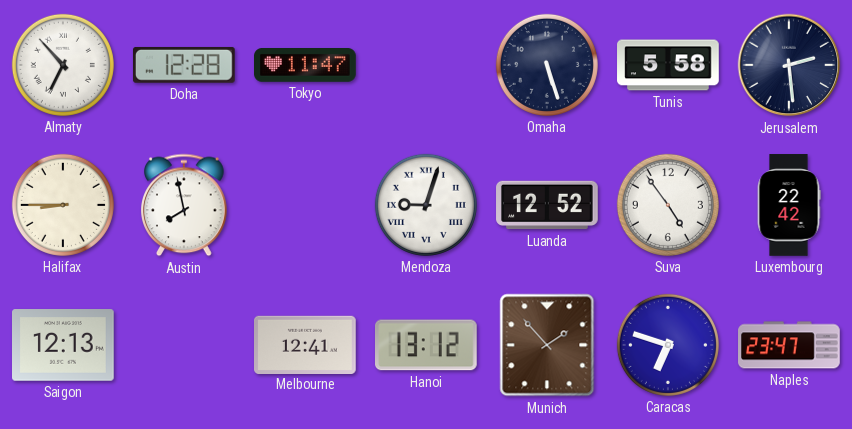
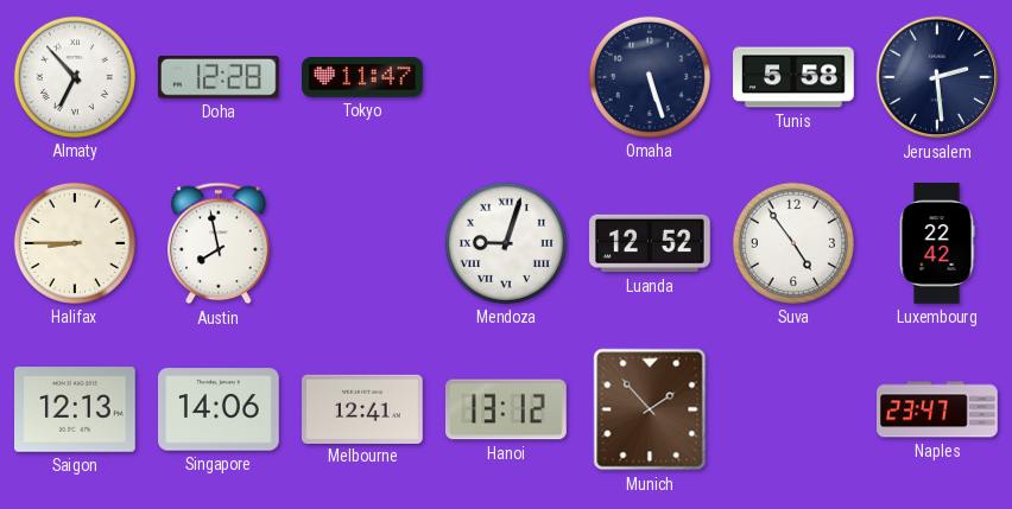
Singapore: none -> 14:06
Caracas: 6:48 -> none
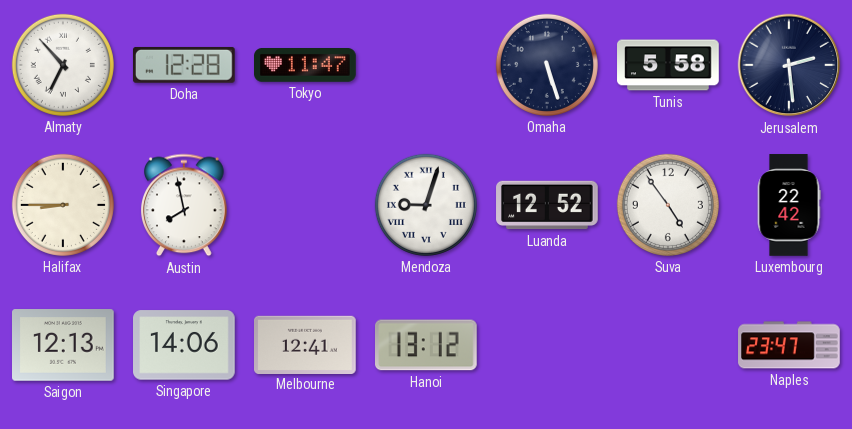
Munich: 1:53 -> none
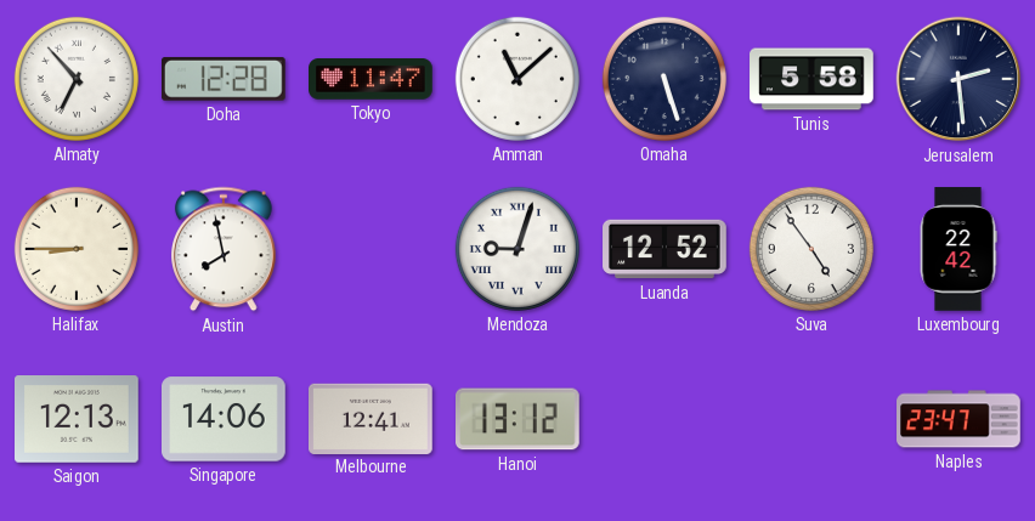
Amman: none -> 11:08
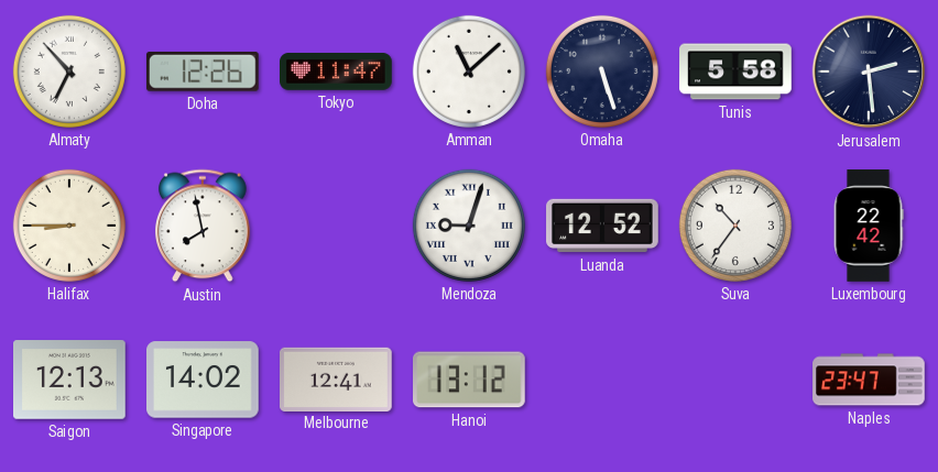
Doha: 12:28 -> 12:26
Suva: 4:54 -> 10:36
Singapore: 14:06 -> 14:02
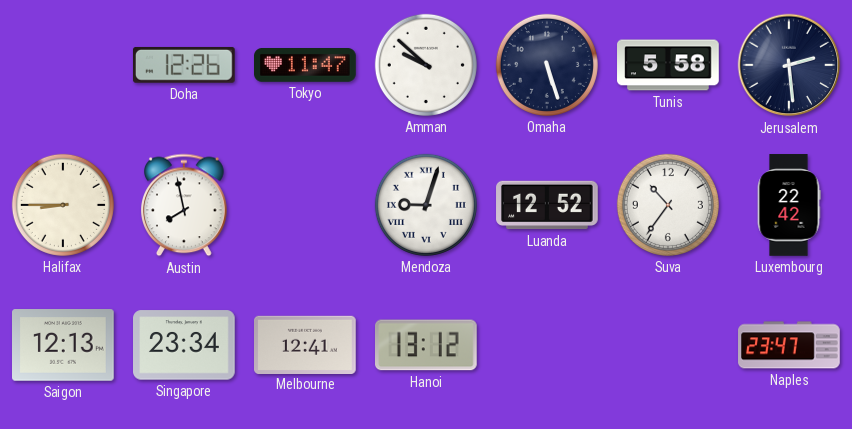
Almaty: 6:53 -> none
Amman: 11:08 -> 9:52
Singapore: 14:02 -> 23:34
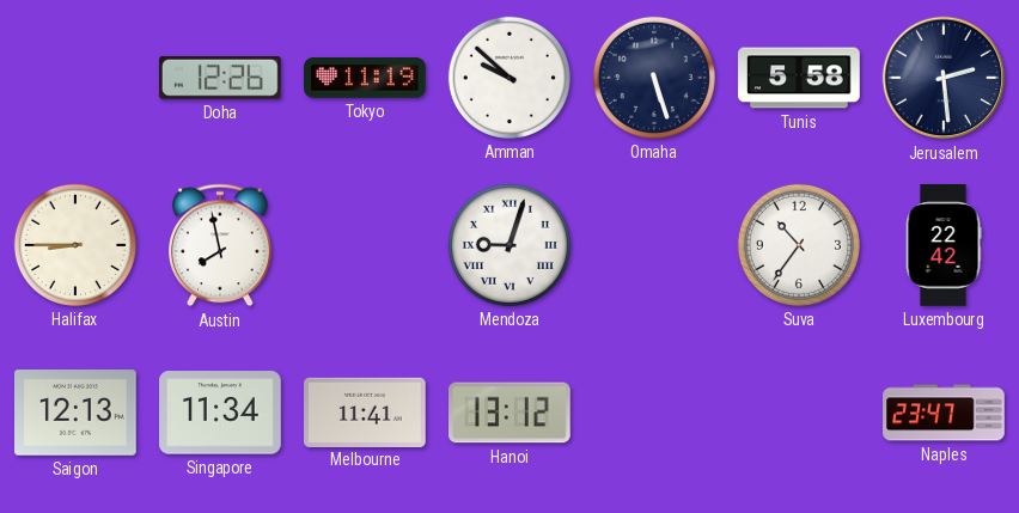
Tokyo: 11:47 -> 11:19
Luanda: 12:52 -> none
Singapore: 23:34 -> 11:34
Melbourne: 12:41 -> 11:41
